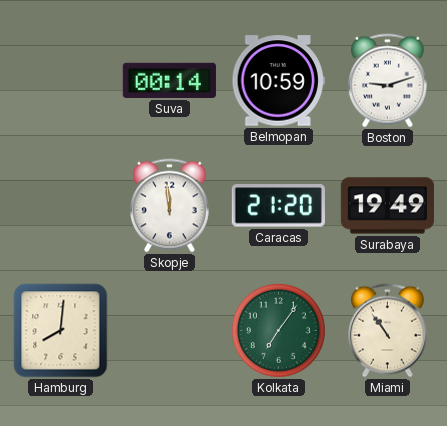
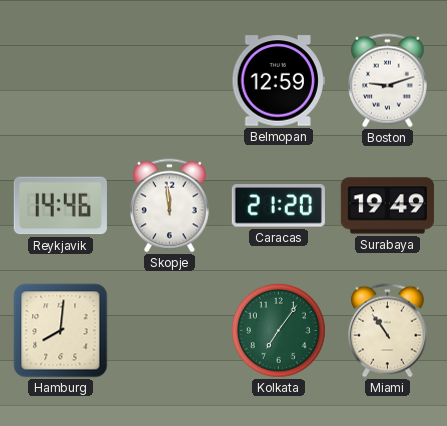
Suva: 00:14 -> none
Belmopan: 10:59 -> 12:59
Reykjavik: none -> 14:46
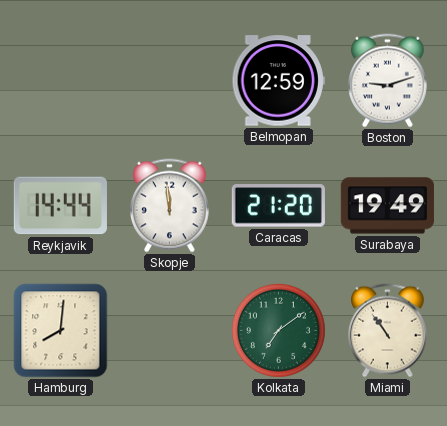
Reykjavik: 14:46 -> 14:44
Kolkata: 7:06 -> 7:09
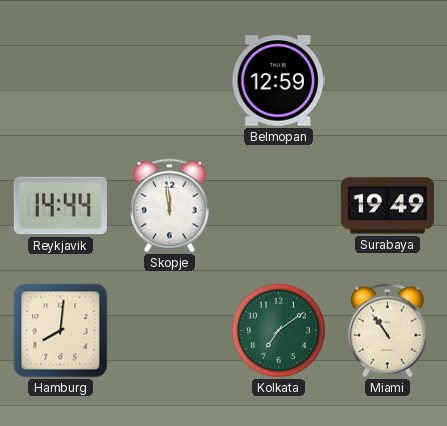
Boston: 9:12 -> none
Caracas: 21:20 -> none
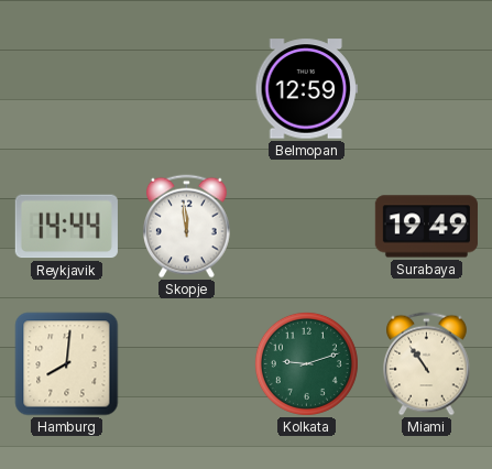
Kolkata: 7:09 -> 9:12
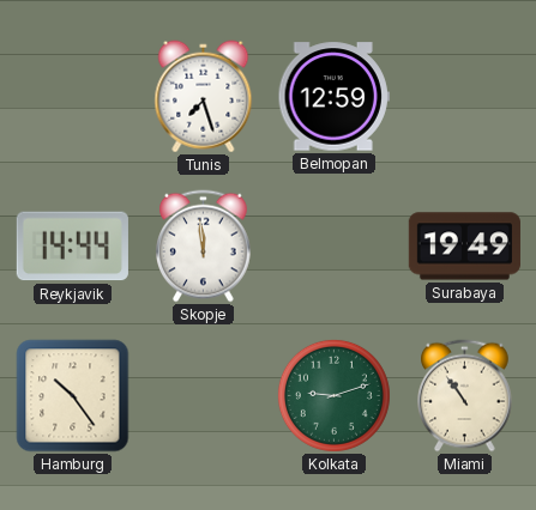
Tunis: none -> 7:27
Hamburg: 8:01 -> 10:24
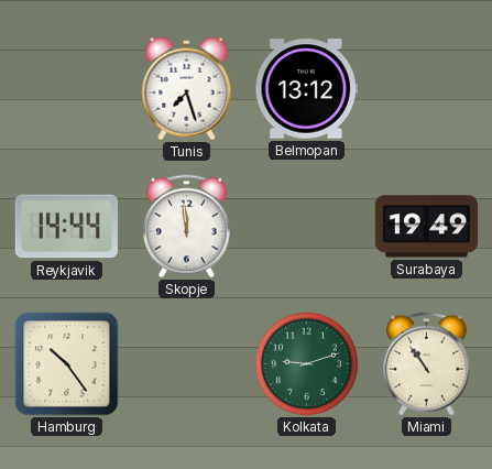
Belmopan: 12:59 -> 13:12
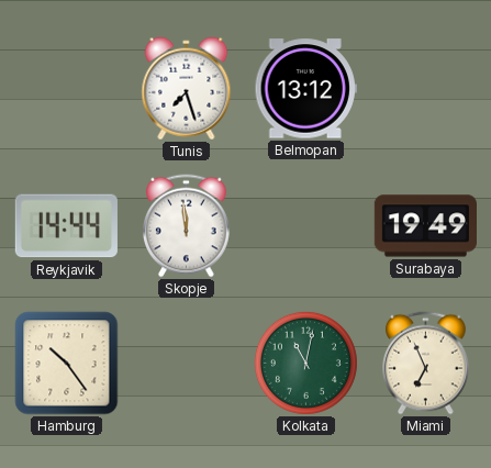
Kolkata: 9:12 -> 11:02
Miami: 10:54 -> 6:56
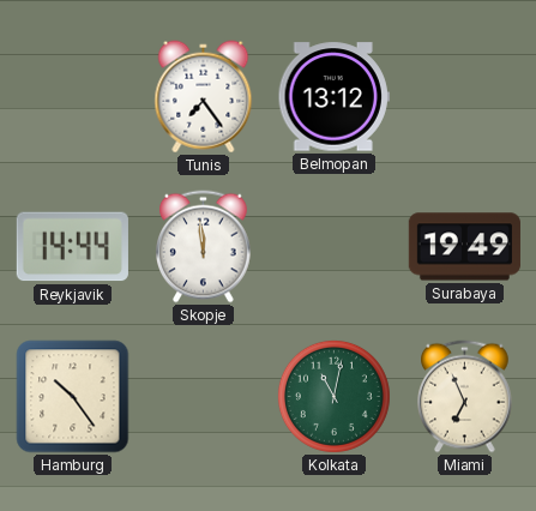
Tunis: 7:27 -> 7:24
